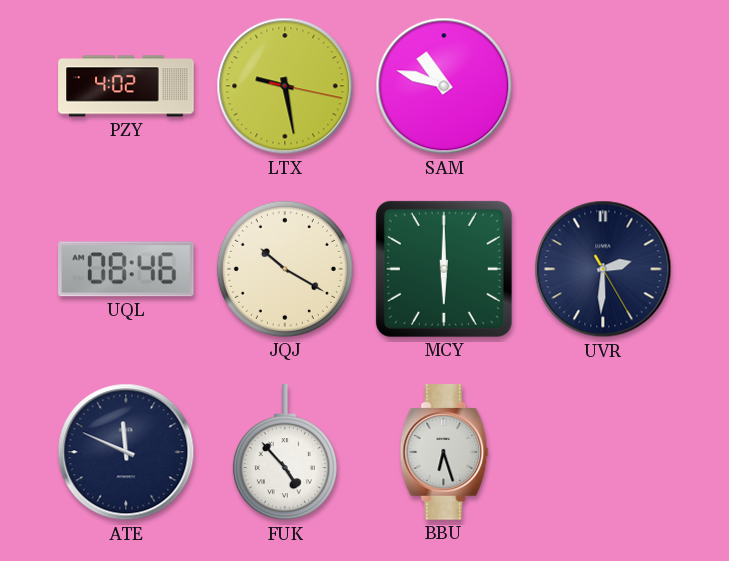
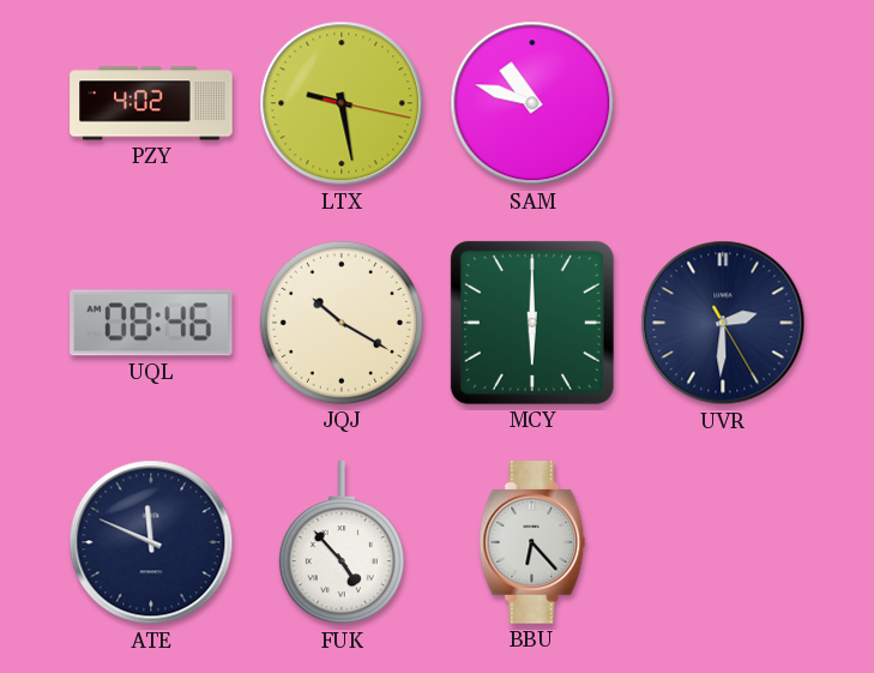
BBU: 6:27 -> 6:23
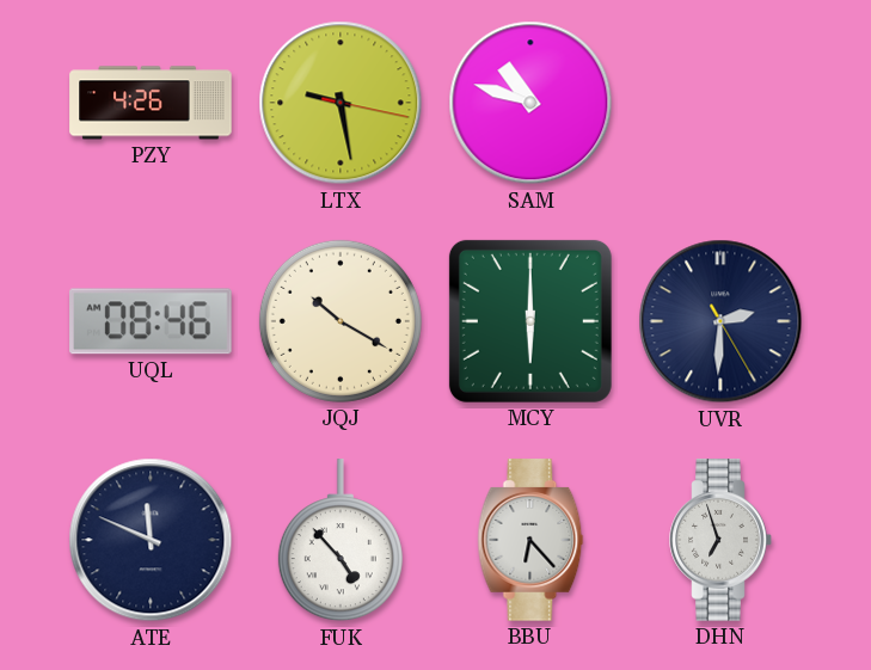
PZY: 4:02 -> 4:26
DHN: none -> 6:57
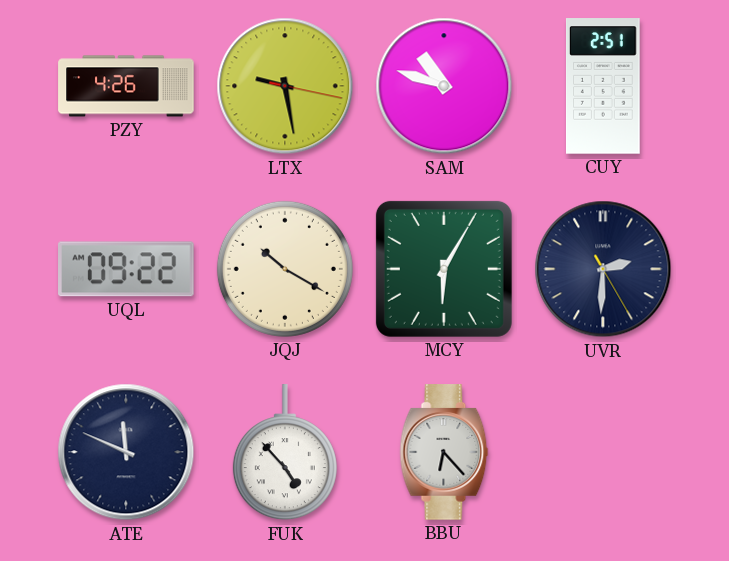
CUY: none -> 2:51
UQL: 08:46 -> 09:22
MCY: 6:00 -> 6:05
DHN: 6:57 -> none
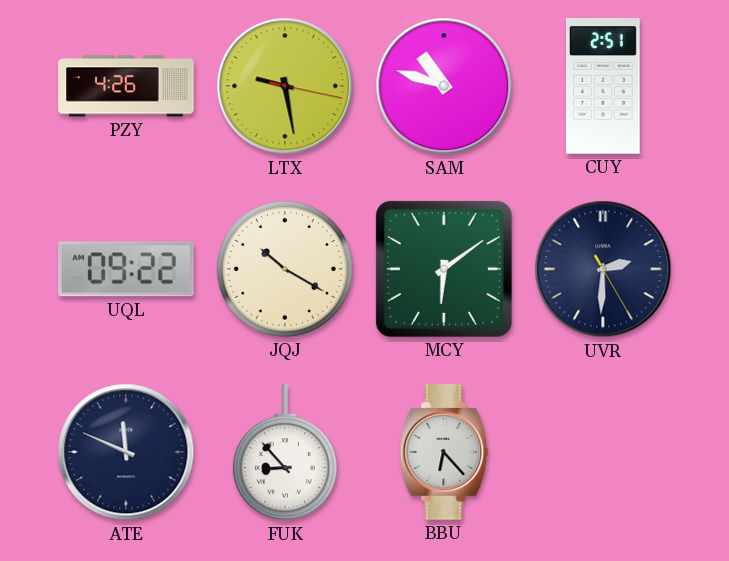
MCY: 6:05 -> 6:09
FUK: 4:53 -> 8:53
